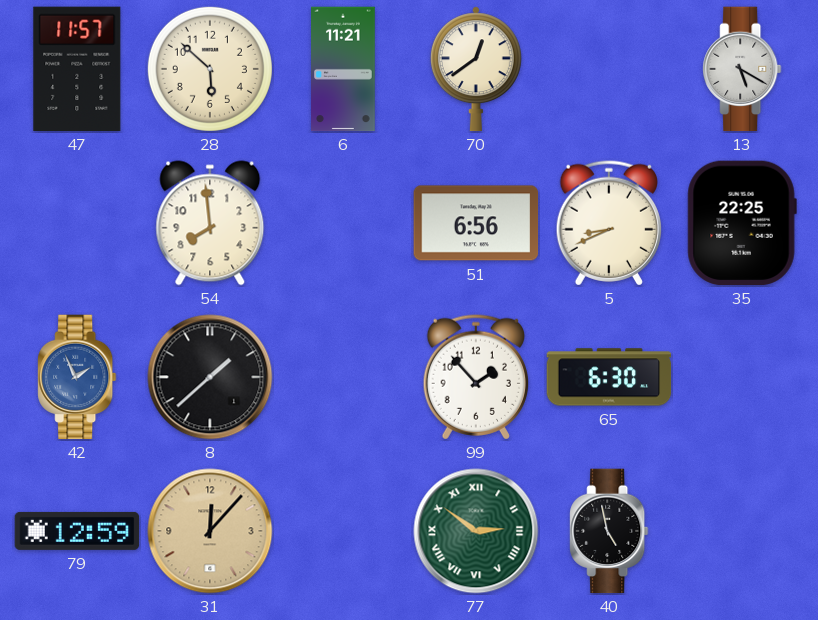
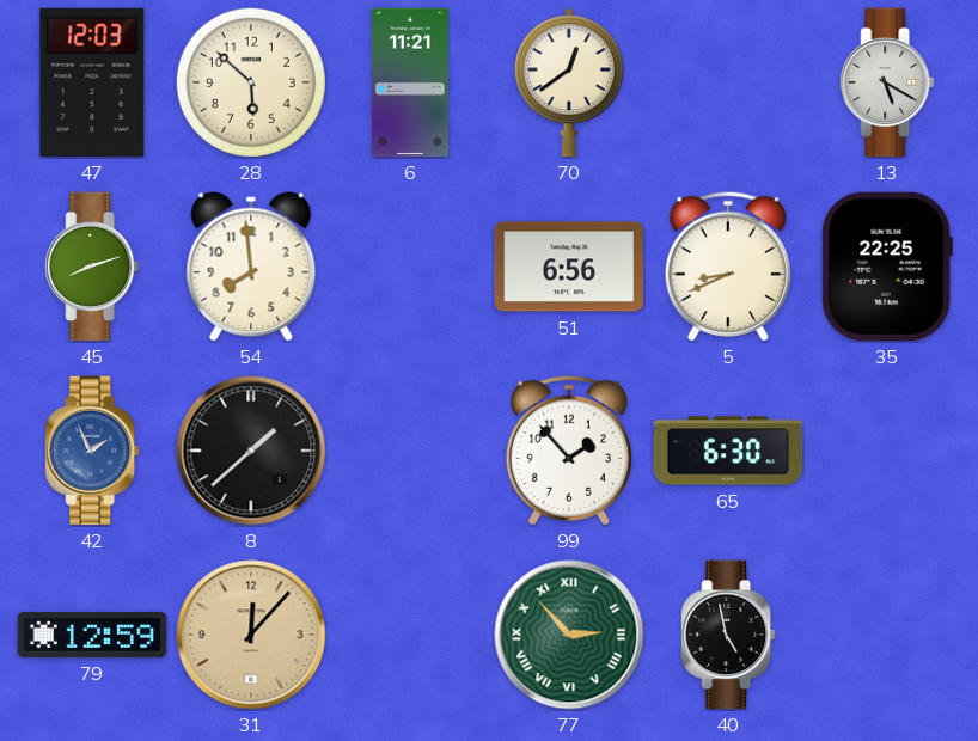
47: 11:57 -> 12:03
45: none -> 8:12
77: 2:51 -> 2:53
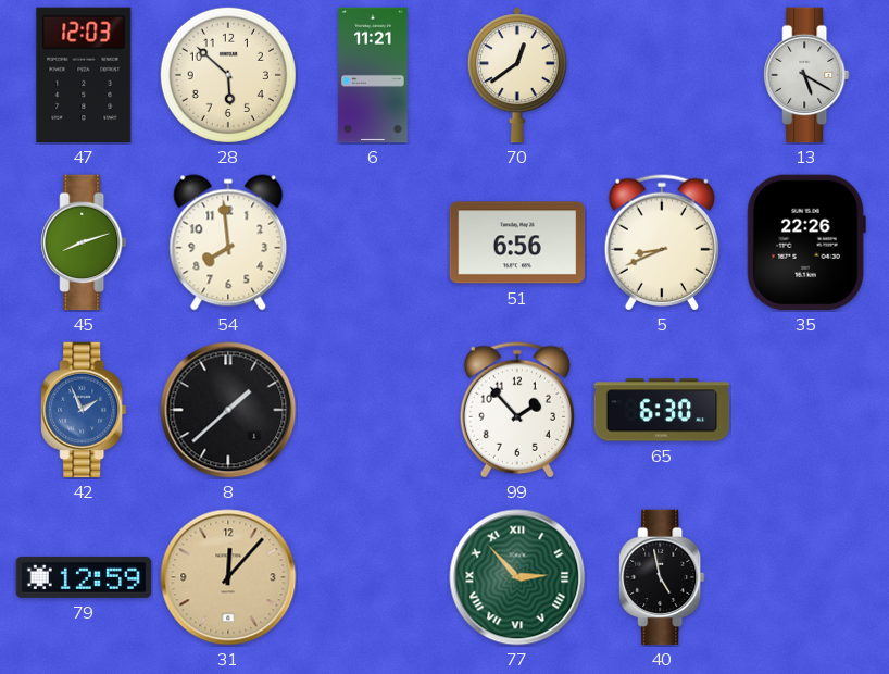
35: 22:25 -> 22:26
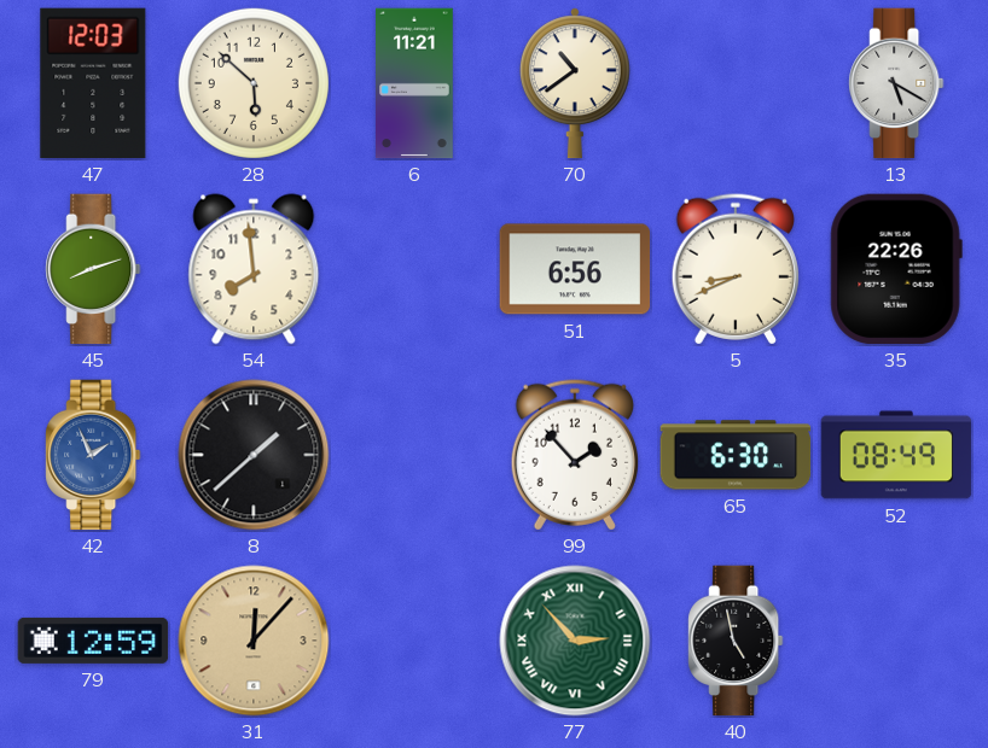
70: 12:39 -> 10:39
52: none -> 08:49
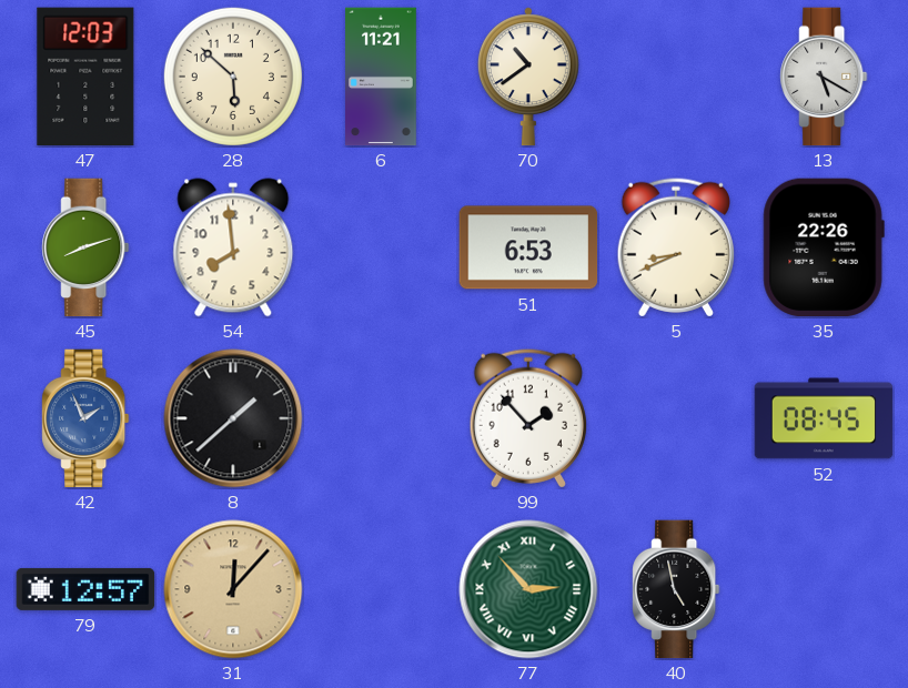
51: 6:56 -> 6:53
65: 6:30 -> none
52: 08:49 -> 08:45
79: 12:59 -> 12:57
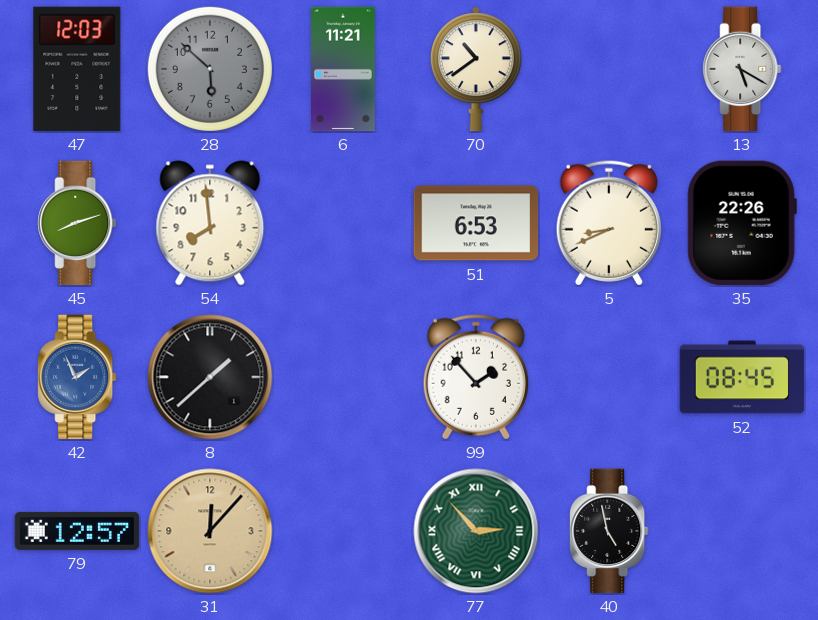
28 dial: cream -> grey
